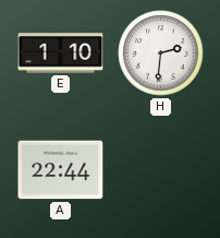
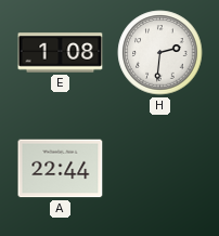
E: 1:10 -> 1:08
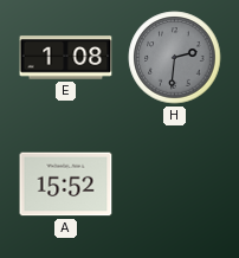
H dial: white -> grey
A: 22:44 -> 15:52
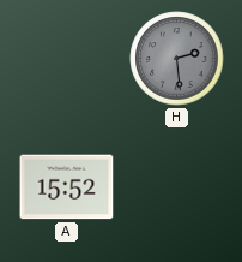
E: 1:08 -> none
H: 2:31 -> 2:29
